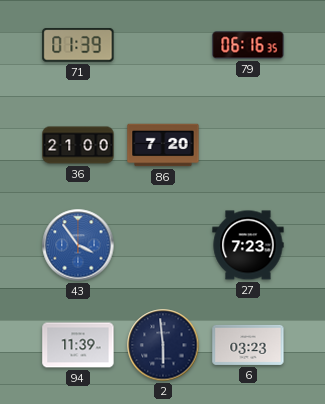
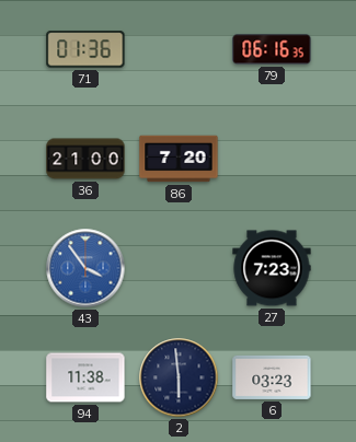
71: 01:39 -> 01:36
94: 11:39 -> 11:38
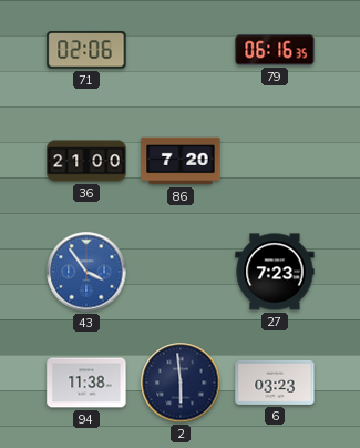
71: 01:36 -> 02:06
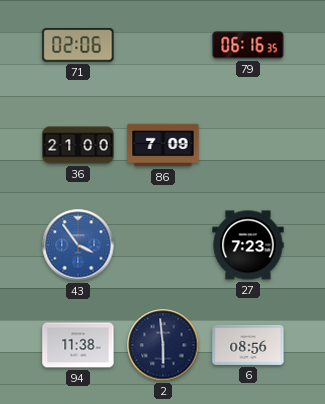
86: 7:20 -> 7:09
6: 03:23 -> 08:56
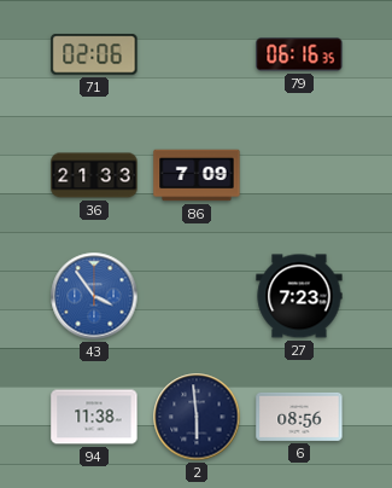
36: 21:00 -> 21:33
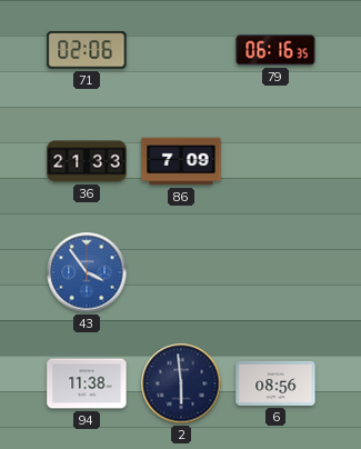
27: 7:23 -> none
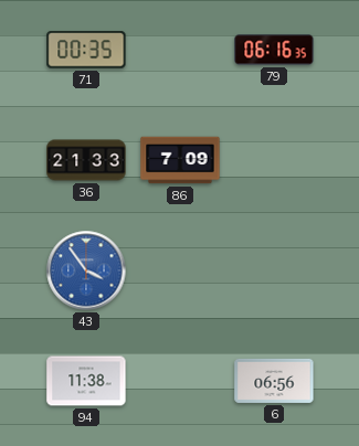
71: 02:06 -> 00:35
2: 5:59 -> none
6: 08:56 -> 06:56
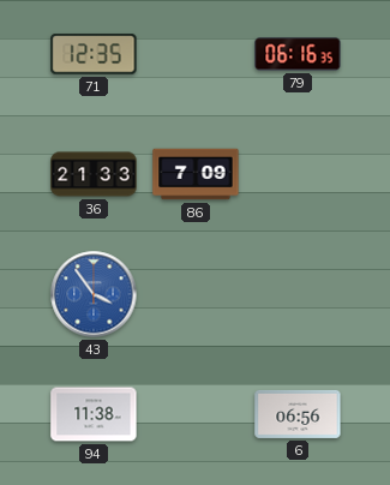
71: 00:35 -> 12:35
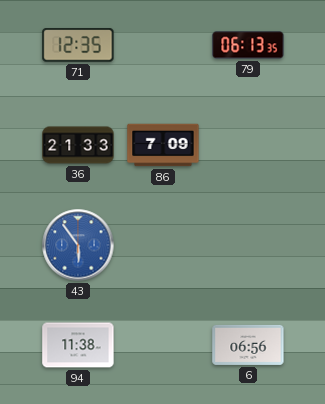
79: 06:16 -> 06:13
43: 3:54 -> 5:54
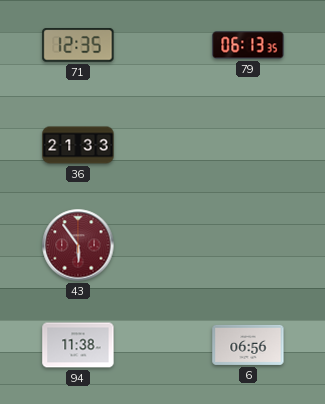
86: 7:09 -> none
43 dial: blue -> burgundy
